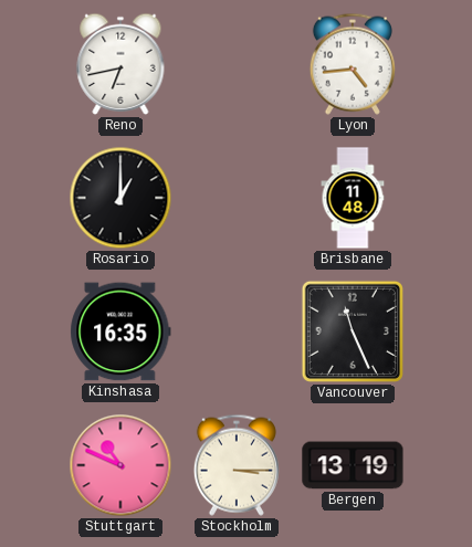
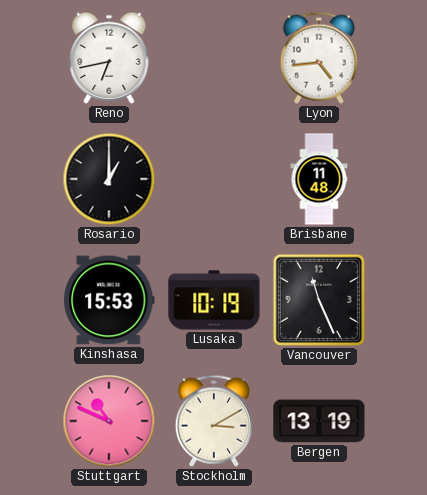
Kinshasa: 16:35 -> 15:53
Lusaka: none -> 10:19
Stockholm: 3:15 -> 3:10
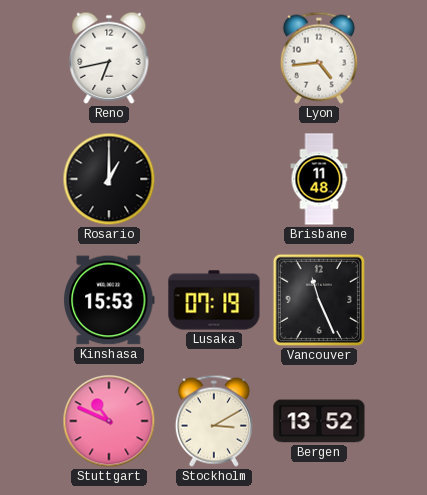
Lusaka: 10:19 -> 07:19
Bergen: 13:19 -> 13:52
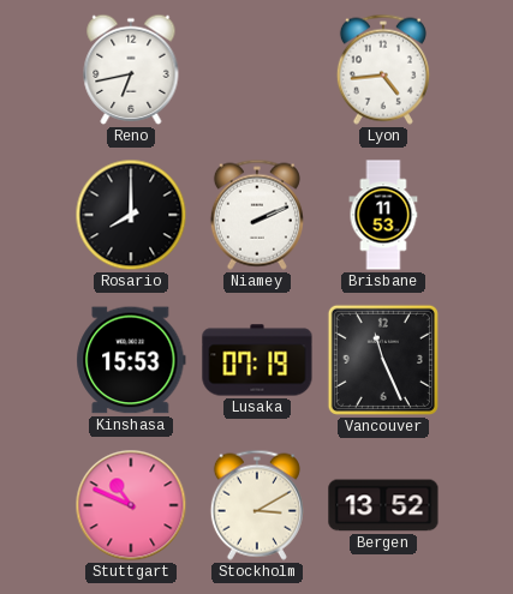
Rosario: 1:00 -> 8:00
Niamey: none -> 2:11
Brisbane: 11:48 -> 11:53
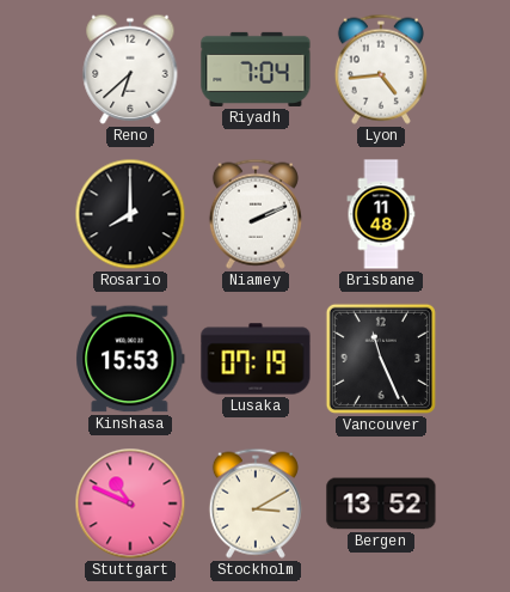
Reno: 6:43 -> 6:38
Riyadh: none -> 7:04
Brisbane: 11:53 -> 11:48
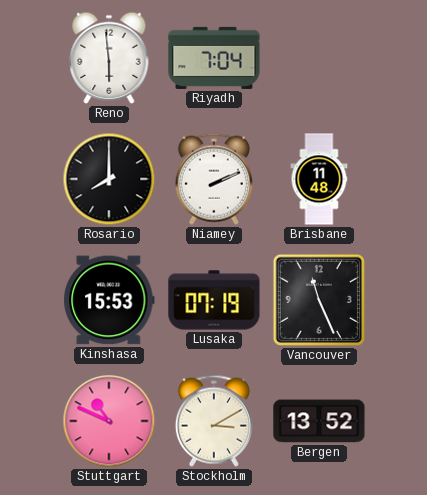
Reno: 6:38 -> 5:59
Lyon: 4:44 -> none
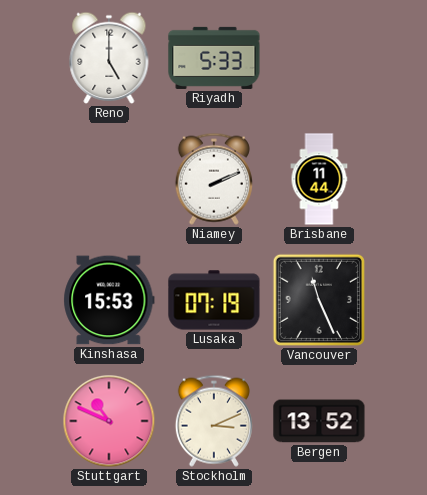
Reno: 5:59 -> 5:00
Riyadh: 7:04 -> 5:33
Rosario: 8:00 -> none
Brisbane: 11:48 -> 11:44
Stockholm: 3:10 -> 3:11
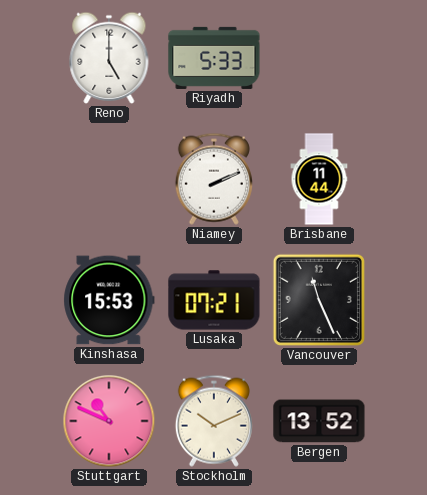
Lusaka: 07:19 -> 07:21
Stockholm: 3:11 -> 10:11
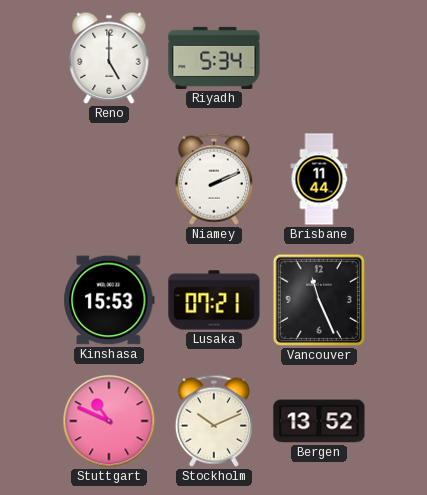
Riyadh: 5:33 -> 5:34
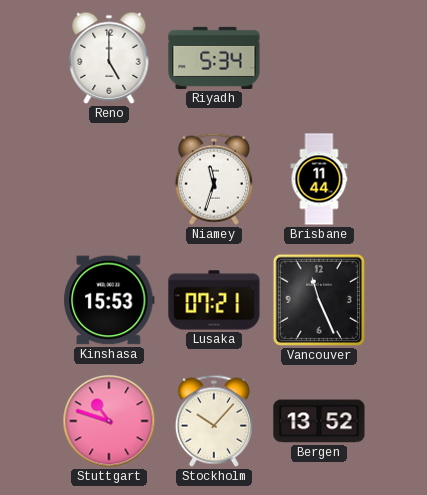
Niamey: 2:11 -> 11:33
Stuttgart: 10:49 -> 10:48
Stockholm: 10:11 -> 10:07
